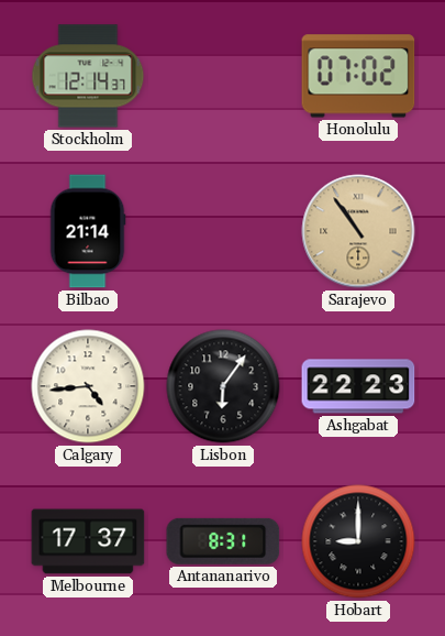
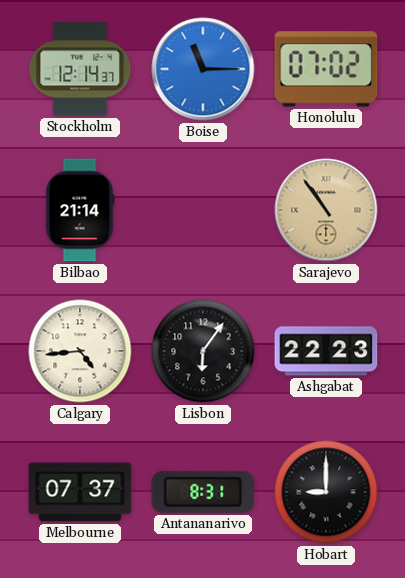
Boise: none -> 11:15
Melbourne: 17:37 -> 07:37
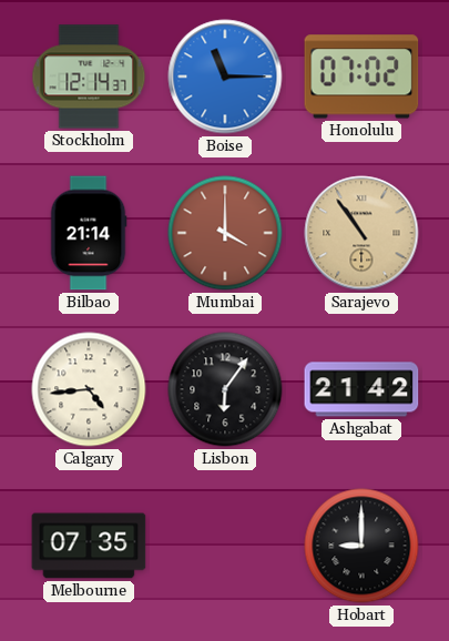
Mumbai: none -> 4:00
Ashgabat: 22:23 -> 21:42
Melbourne: 07:37 -> 07:35
Antananarivo: 8:31 -> none
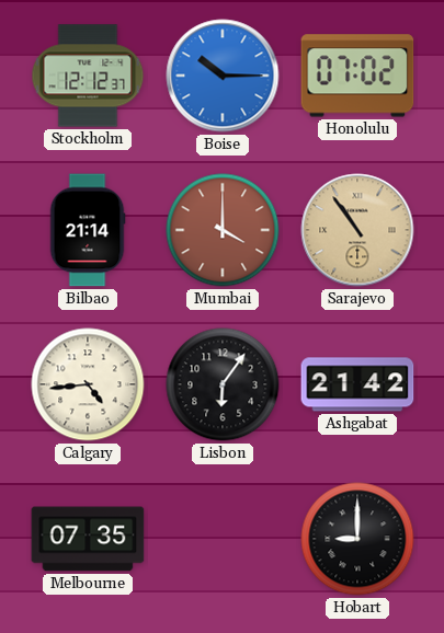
Stockholm: 12:14 -> 12:12
Boise: 11:15 -> 10:15
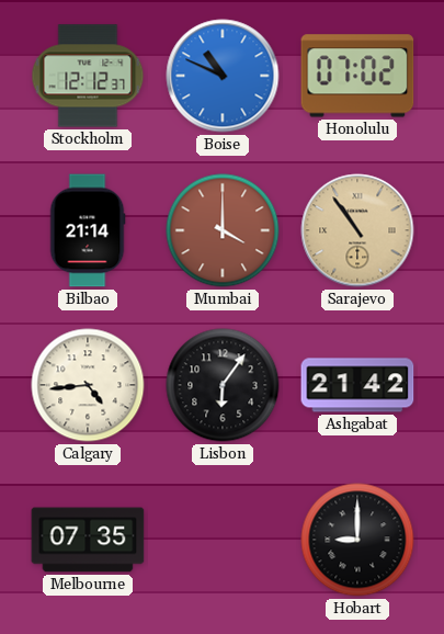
Boise: 10:15 -> 10:49
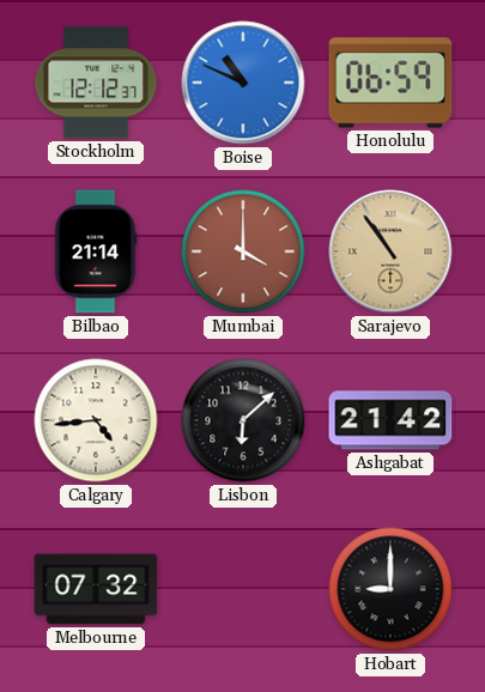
Honolulu: 07:02 -> 06:59
Lisbon: 6:06 -> 6:08
Melbourne: 07:35 -> 07:32
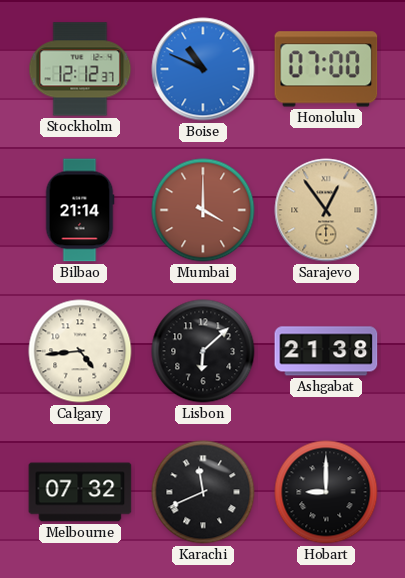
Honolulu: 06:59 -> 07:00
Sarajevo: 10:54 -> 12:54
Ashgabat: 21:42 -> 21:38
Karachi: none -> 11:41
